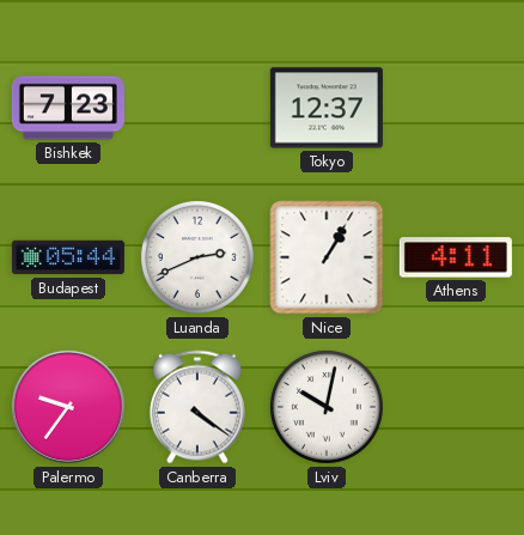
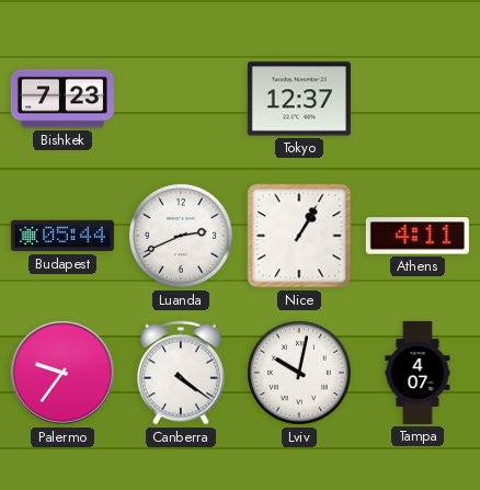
Tampa: none -> 4:07
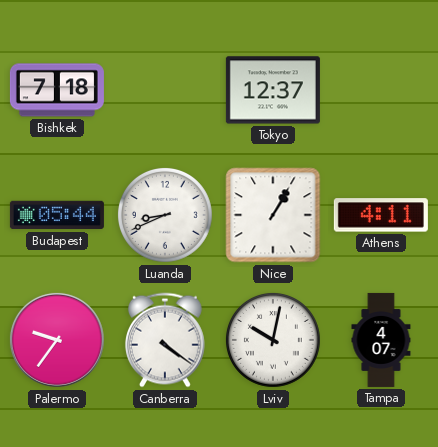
Bishkek: 7:23 -> 7:18
Luanda: 2:41 -> 8:41
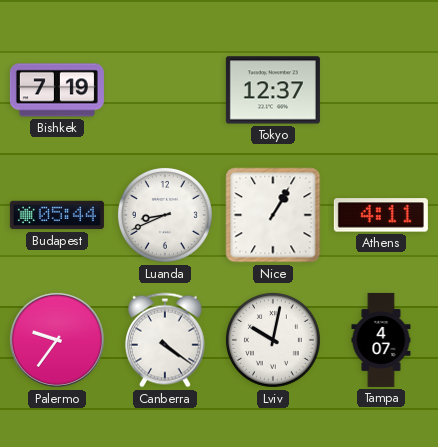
Bishkek: 7:18 -> 7:19
